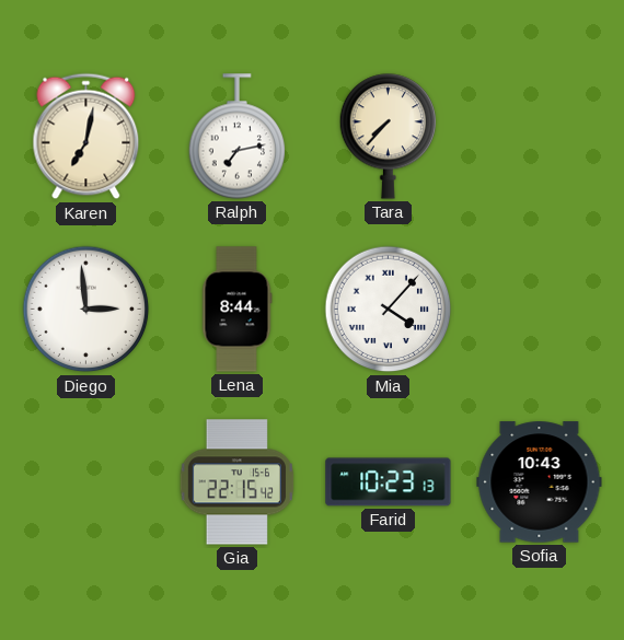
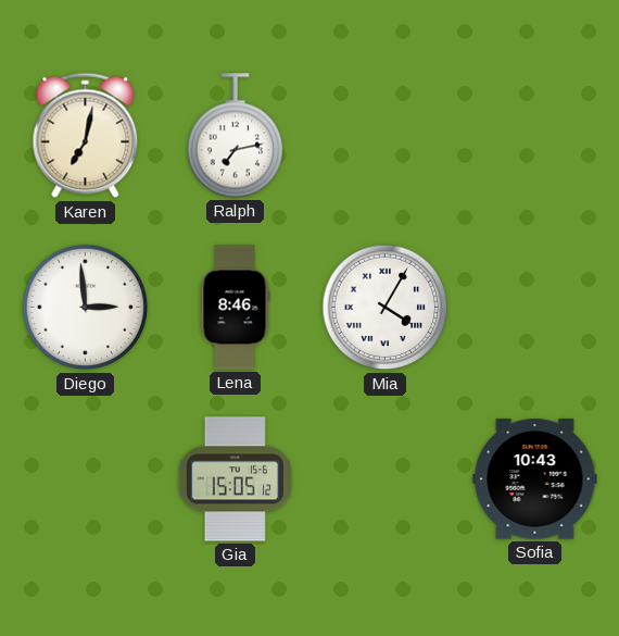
Tara: 7:37 -> none
Lena: 8:44 -> 8:46
Mia: 4:07 -> 4:05
Gia: 22:15 -> 15:05
Farid: 10:23 -> none
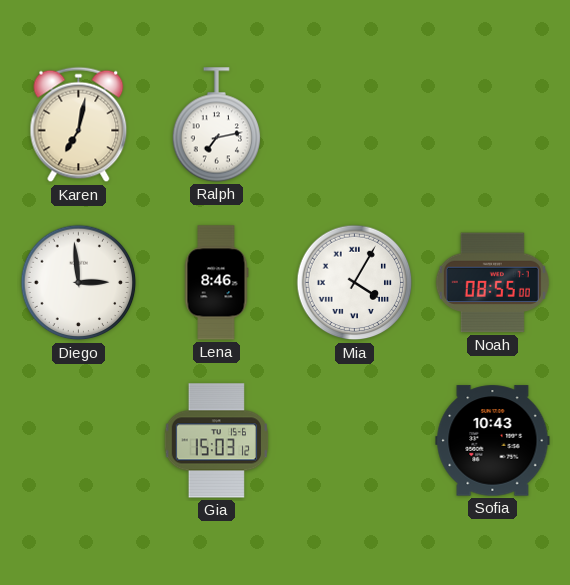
Noah: none -> 08:55
Gia: 15:05 -> 15:03
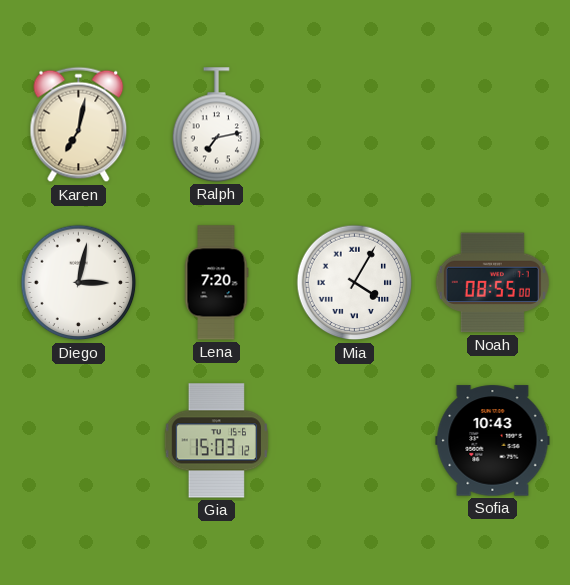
Diego: 2:59 -> 3:02
Lena: 8:46 -> 7:20
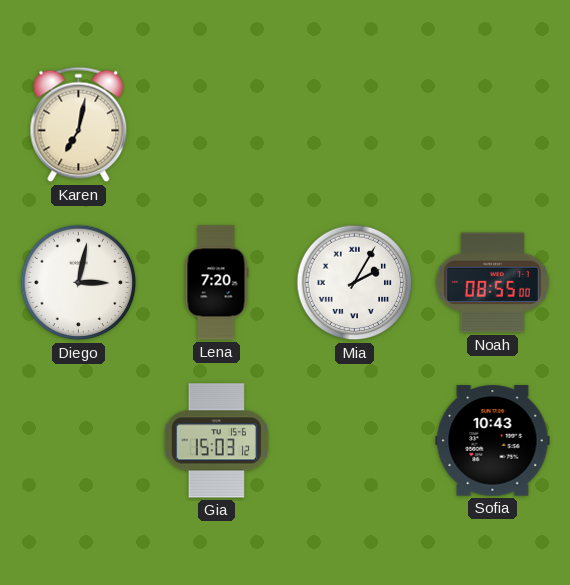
Ralph: 7:13 -> none
Mia: 4:05 -> 2:05
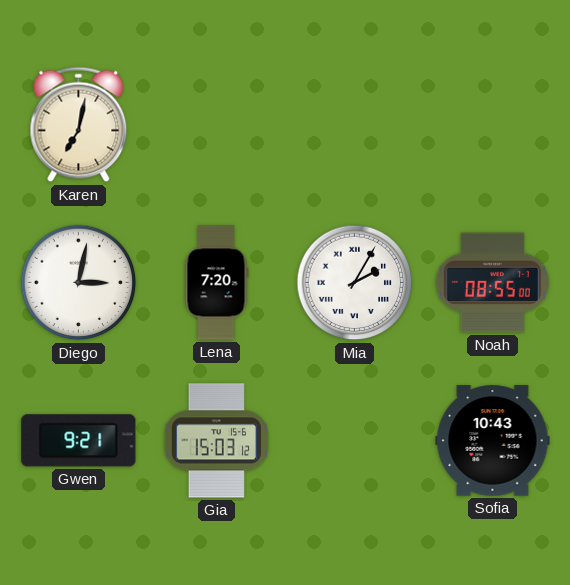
Gwen: none -> 9:21
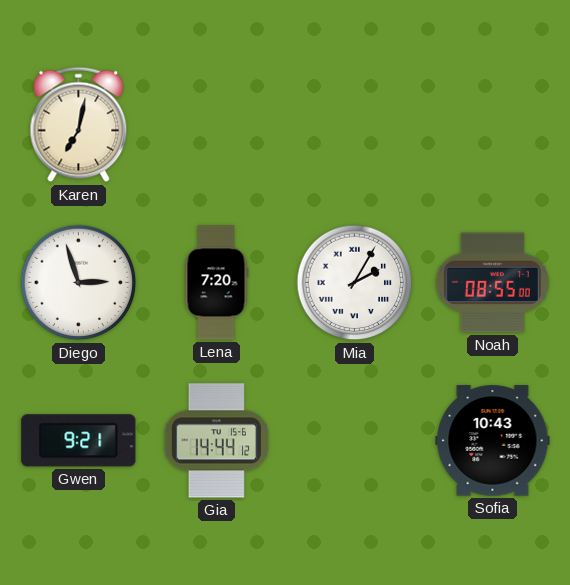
Diego: 3:02 -> 2:57
Gia: 15:03 -> 14:44
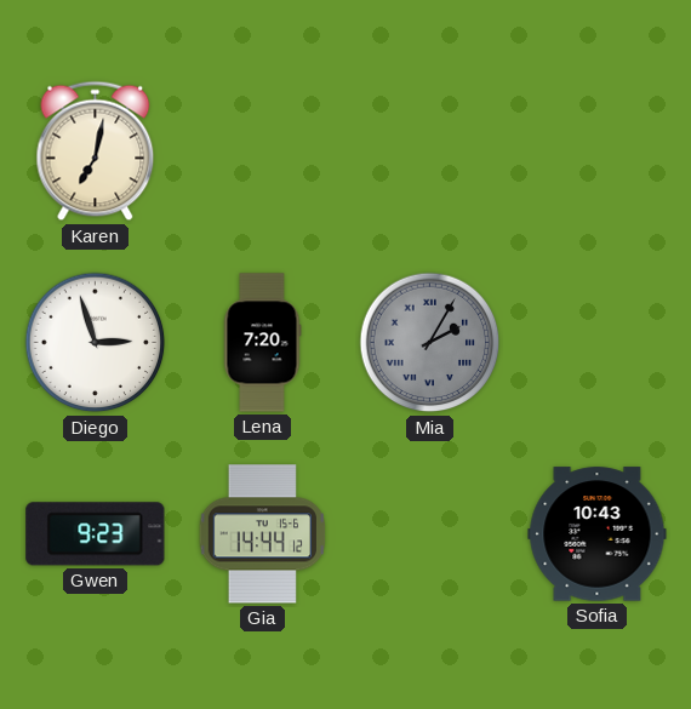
Mia dial: white -> grey
Noah: 08:55 -> none
Gwen: 9:21 -> 9:23
